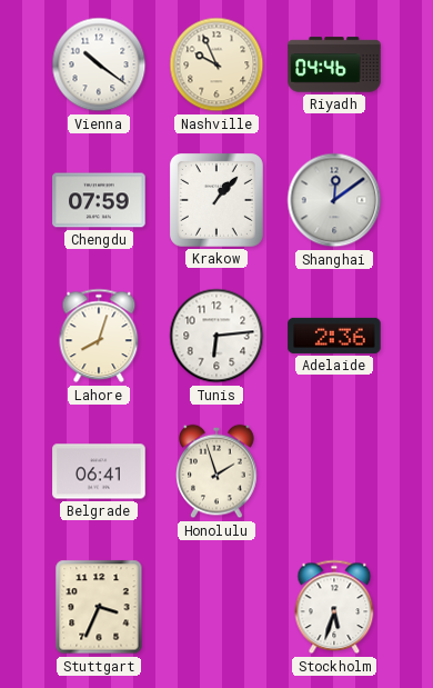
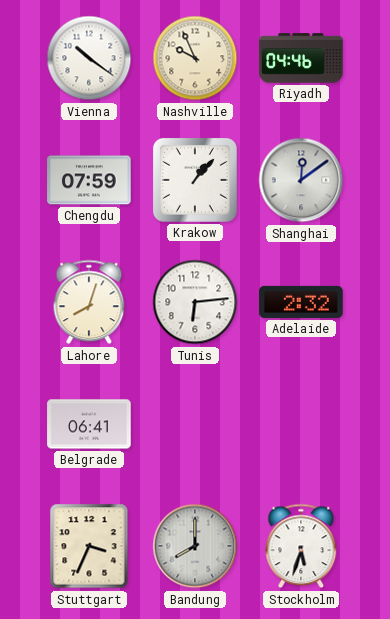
Adelaide: 2:36 -> 2:32
Honolulu: 1:57 -> none
Bandung: none -> 8:00
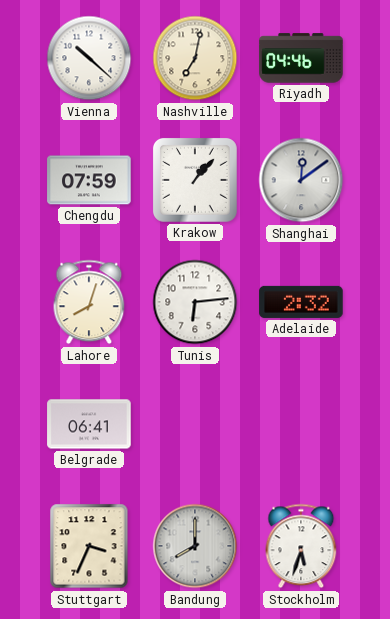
Vienna: 10:21 -> 10:22
Nashville: 9:56 -> 7:02
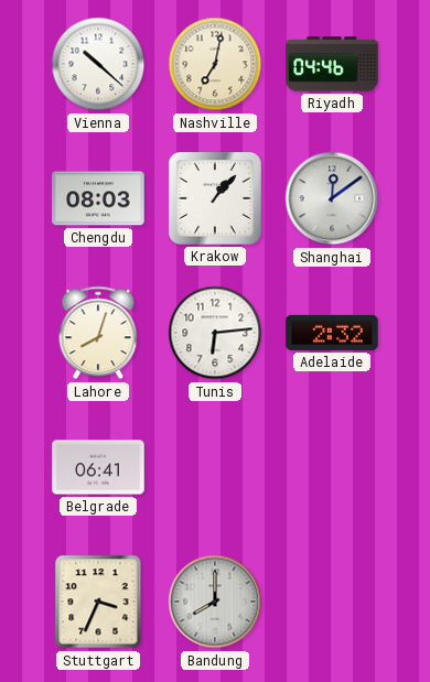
Chengdu: 07:59 -> 08:03
Stockholm: 5:33 -> none
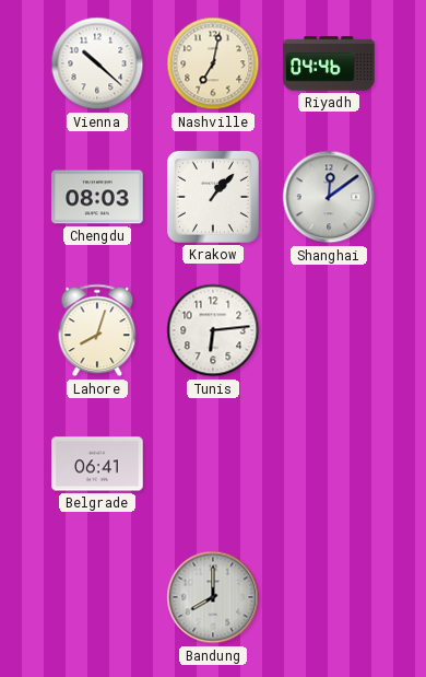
Adelaide: 2:32 -> none
Stuttgart: 3:34 -> none
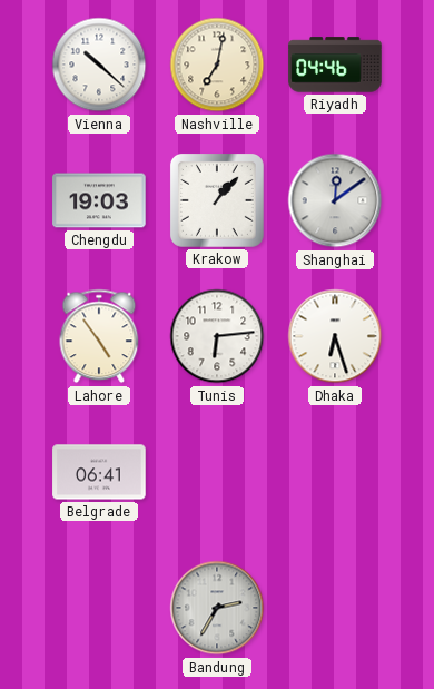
Chengdu: 08:03 -> 19:03
Lahore: 8:03 -> 4:54
Dhaka: none -> 6:27
Bandung: 8:00 -> 2:35
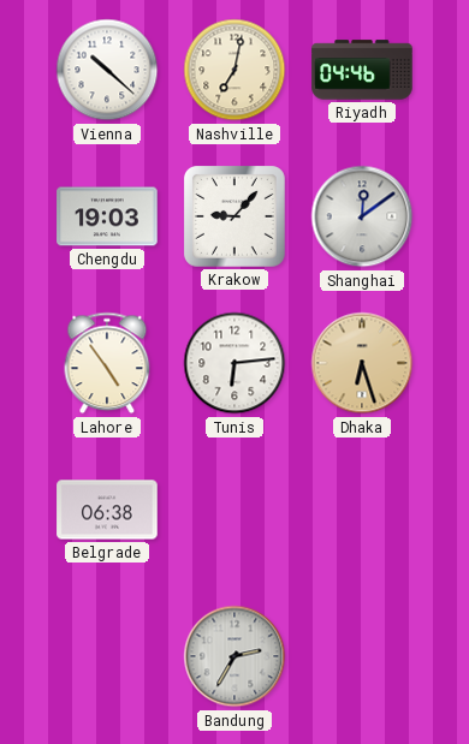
Krakow: 1:07 -> 9:07
Dhaka dial: white -> champagne
Belgrade: 06:41 -> 06:38
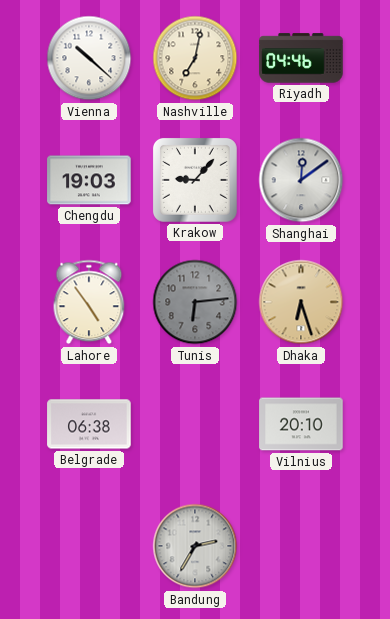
Tunis dial: white -> grey
Vilnius: none -> 20:10
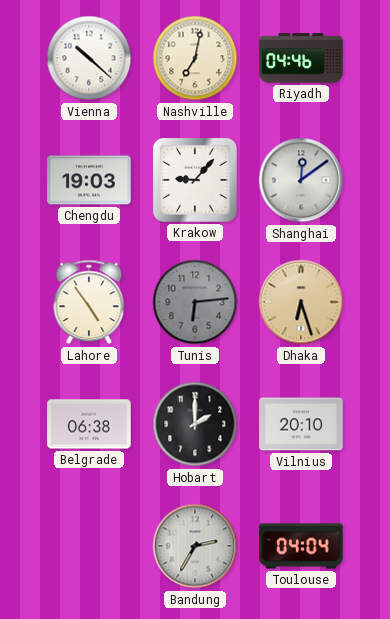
Hobart: none -> 2:00
Toulouse: none -> 04:04
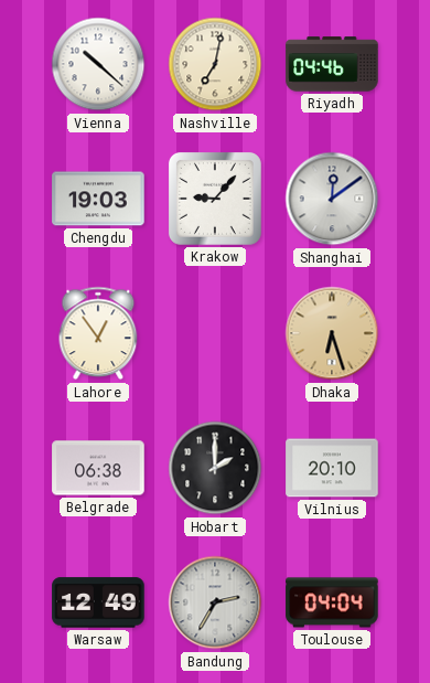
Lahore: 4:54 -> 12:54
Tunis: 6:14 -> none
Warsaw: none -> 12:49
